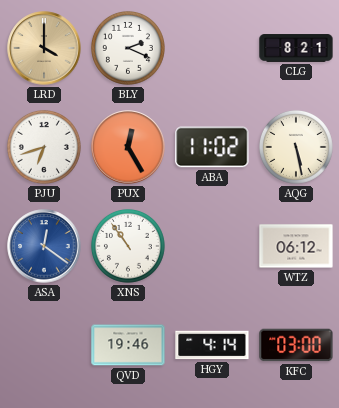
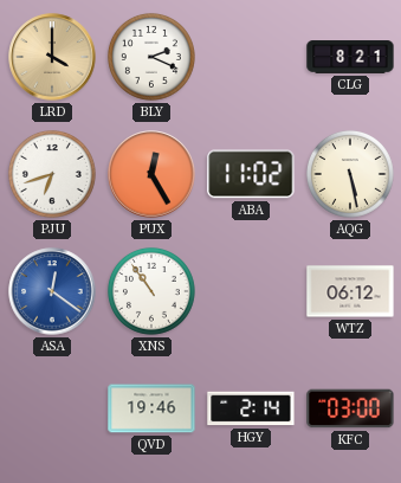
HGY: 4:14 -> 2:14
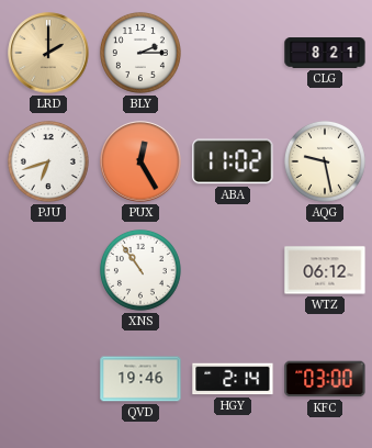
LRD: 4:00 -> 2:00
BLY: 2:19 -> 2:15
AQG: 5:28 -> 9:28
ASA: 12:21 -> none
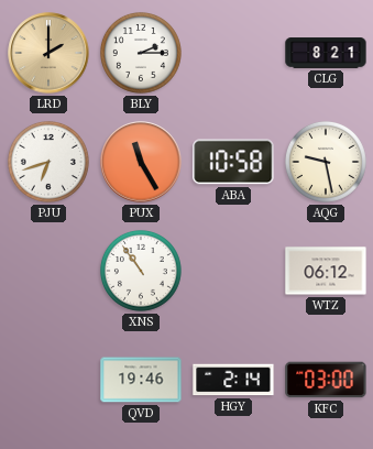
PUX: 12:25 -> 11:25
ABA: 11:02 -> 10:58
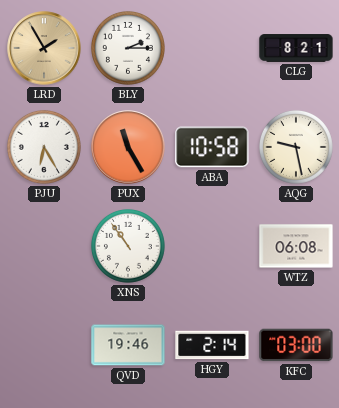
LRD: 2:00 -> 1:55
PJU: 6:42 -> 6:25
WTZ: 06:12 -> 06:08
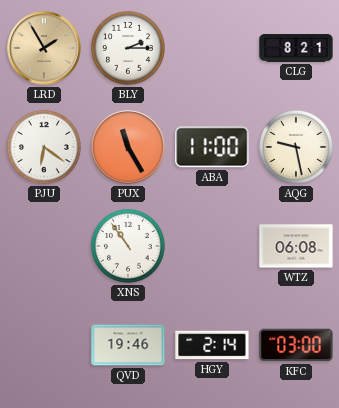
PJU: 6:25 -> 6:21
ABA: 10:58 -> 11:00
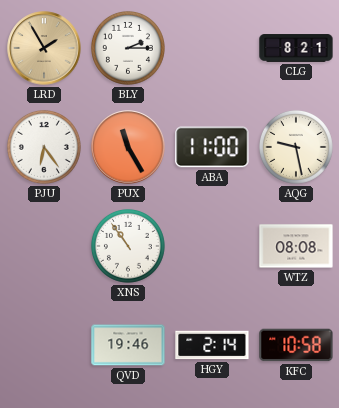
PJU: 6:21 -> 6:24
WTZ: 06:08 -> 08:08
KFC: 03:00 -> 10:58
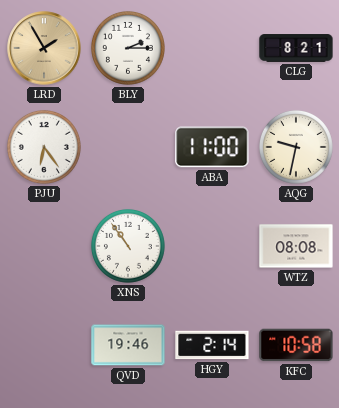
PUX: 11:25 -> none
AQG: 9:28 -> 9:32
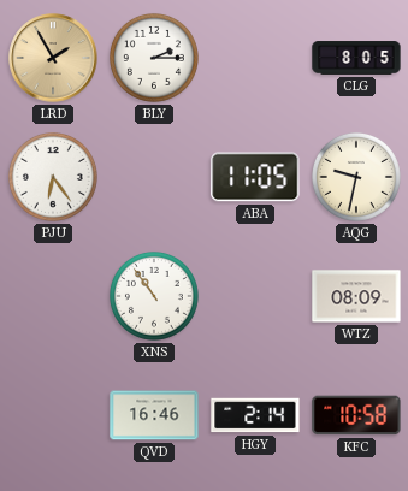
CLG: 8:21 -> 8:05
ABA: 11:00 -> 11:05
WTZ: 08:08 -> 08:09
QVD: 19:46 -> 16:46
